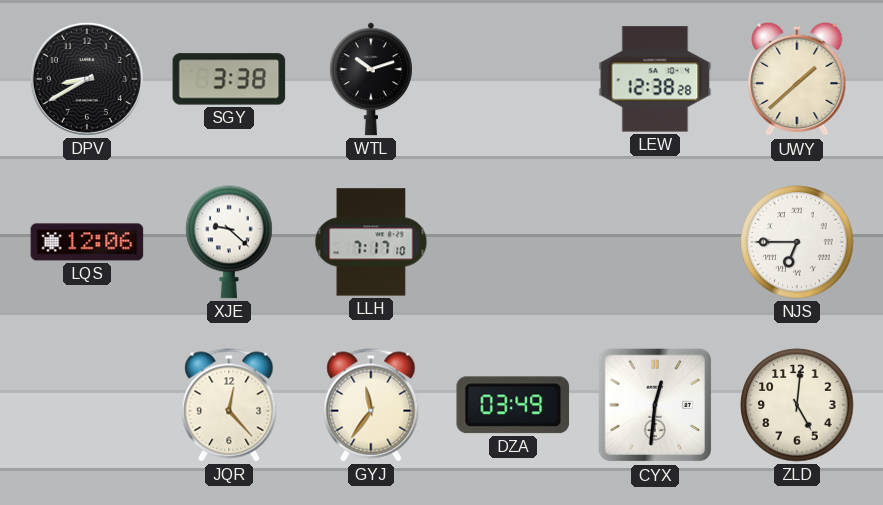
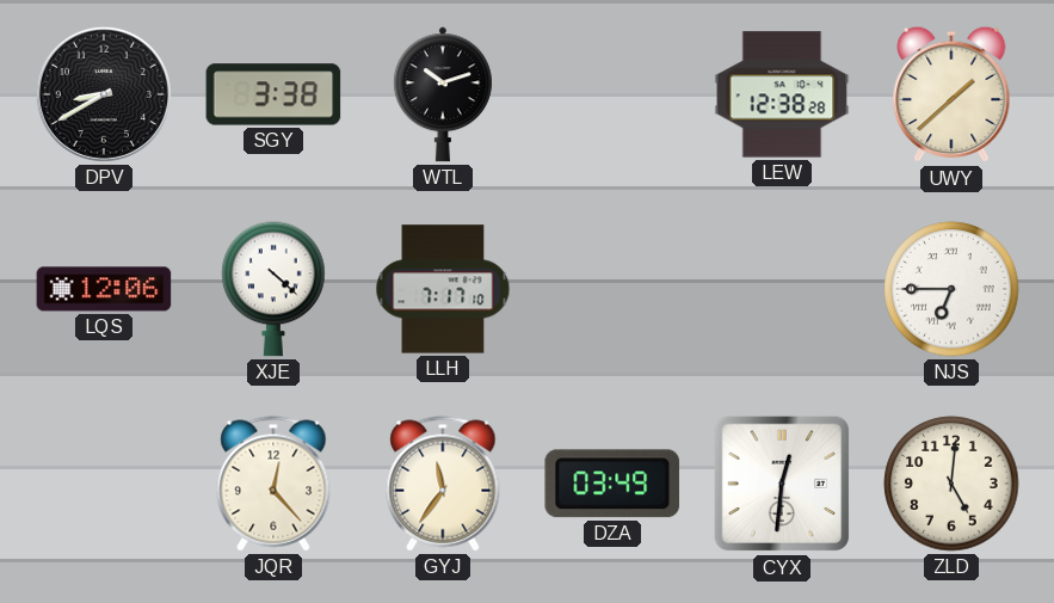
XJE: 9:22 -> 4:22
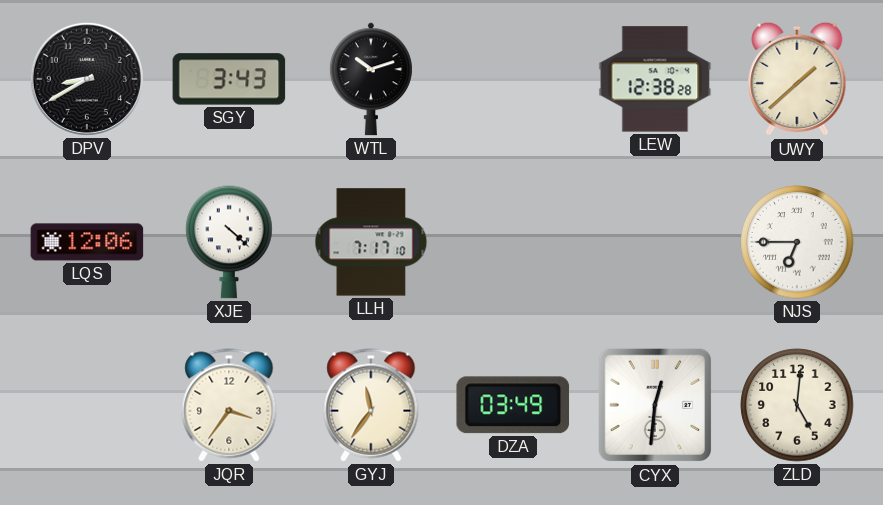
SGY: 3:38 -> 3:43
JQR: 12:23 -> 3:36
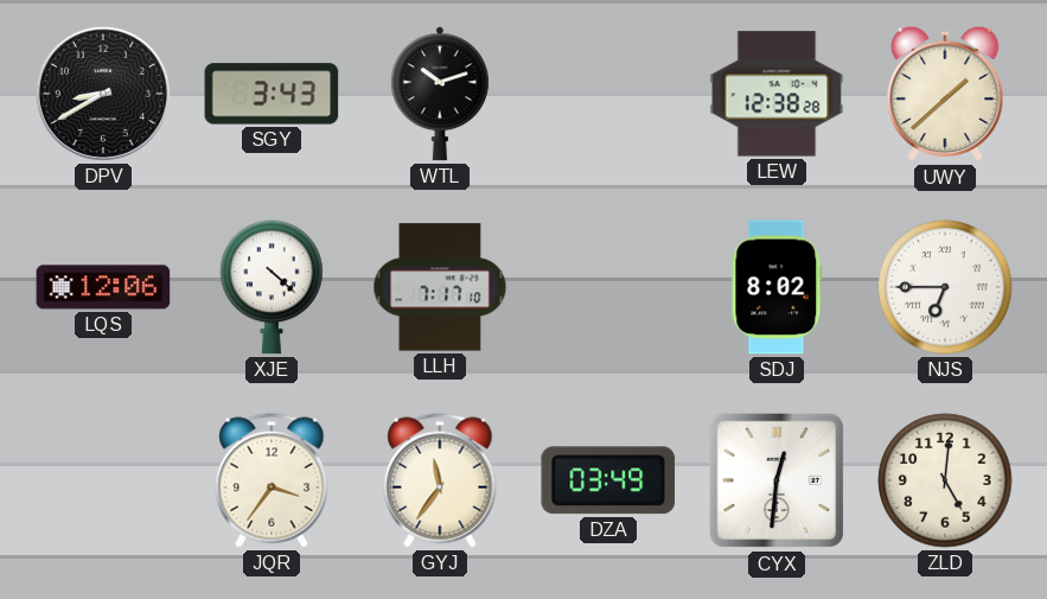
SDJ: none -> 8:02
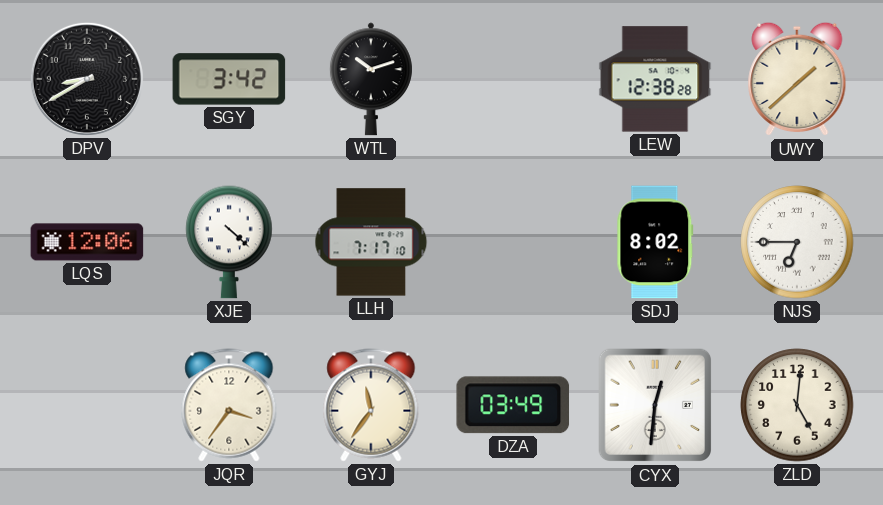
SGY: 3:43 -> 3:42
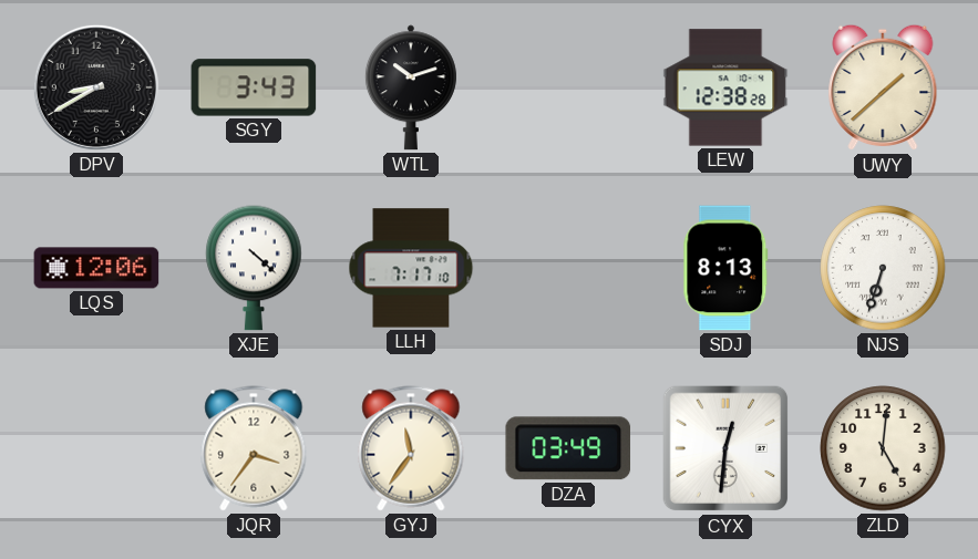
SGY: 3:42 -> 3:43
SDJ: 8:02 -> 8:13
NJS: 6:45 -> 6:33
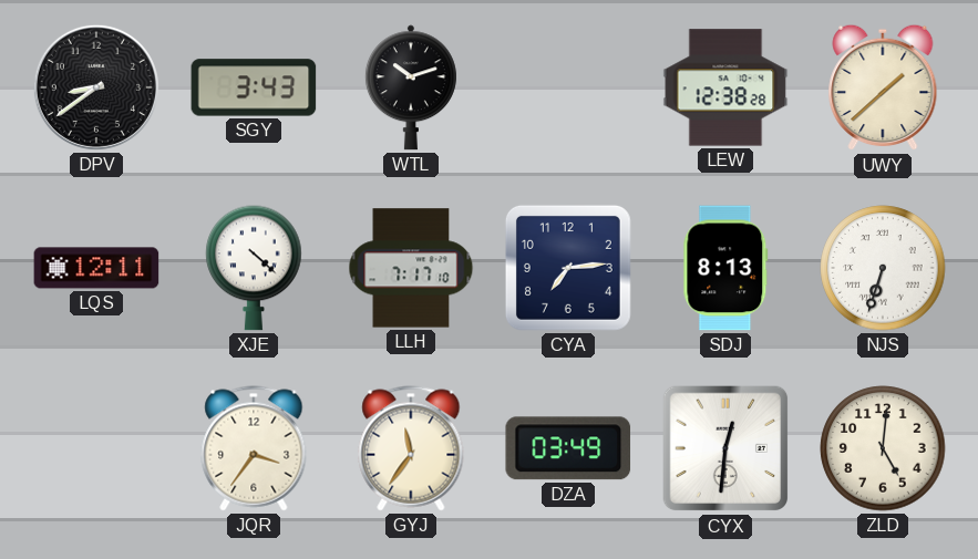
DPV: 8:40 -> 8:39
LQS: 12:06 -> 12:11
CYA: none -> 7:14
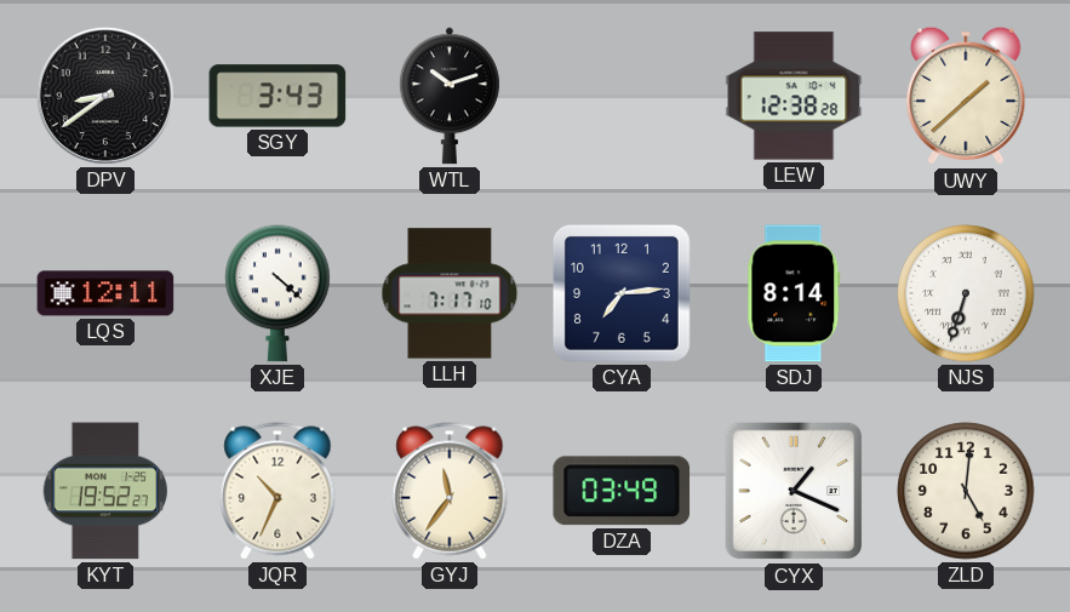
SDJ: 8:13 -> 8:14
KYT: none -> 19:52
JQR: 3:36 -> 10:34
CYX: 12:31 -> 1:19
